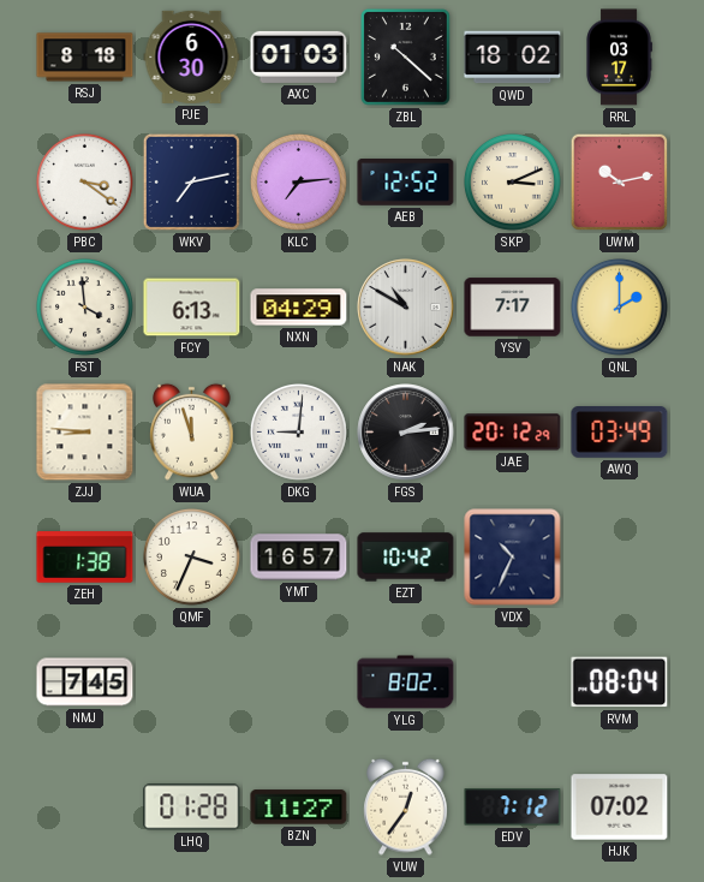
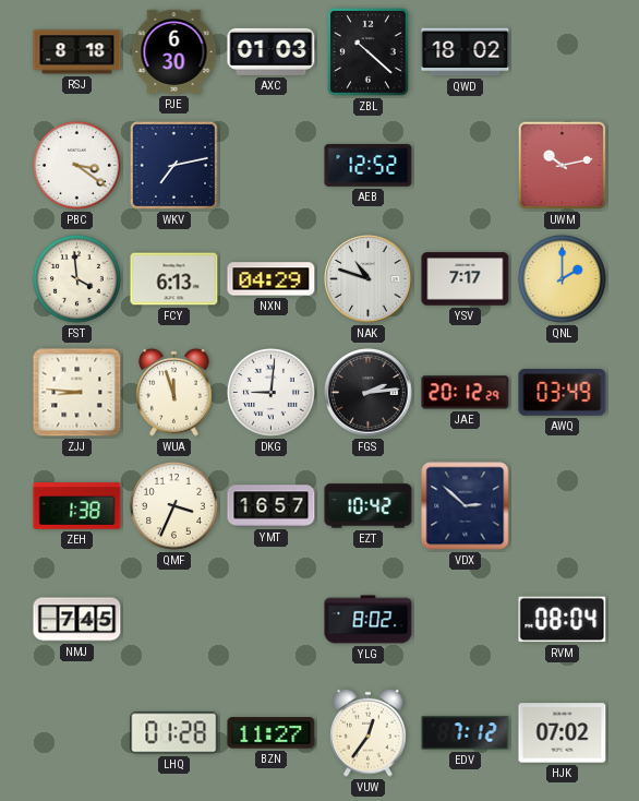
RRL: 03:17 -> none
KLC: 7:14 -> none
SKP: 3:11 -> none
NAK: 10:50 -> 10:48
VDX: 10:34 -> 2:52
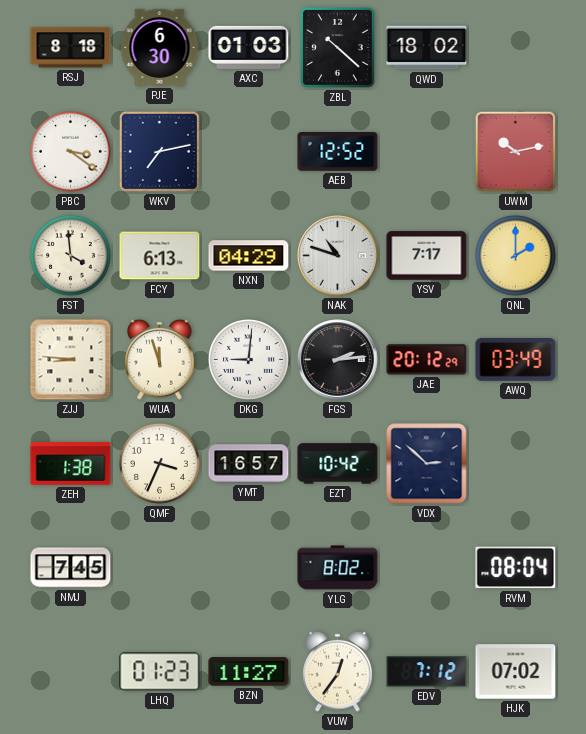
LHQ: 01:28 -> 01:23
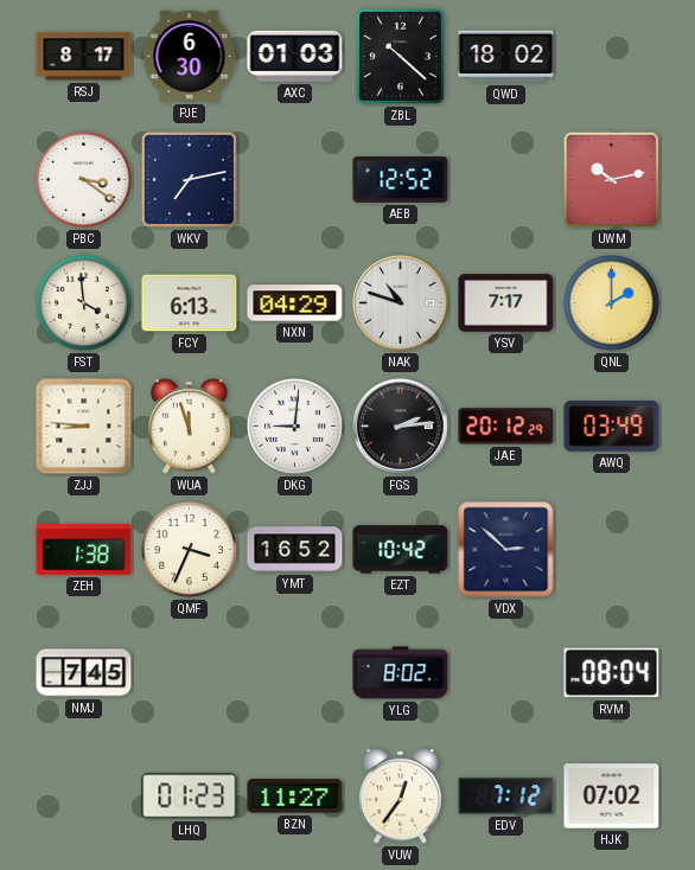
RSJ: 8:18 -> 8:17
YMT: 16:57 -> 16:52
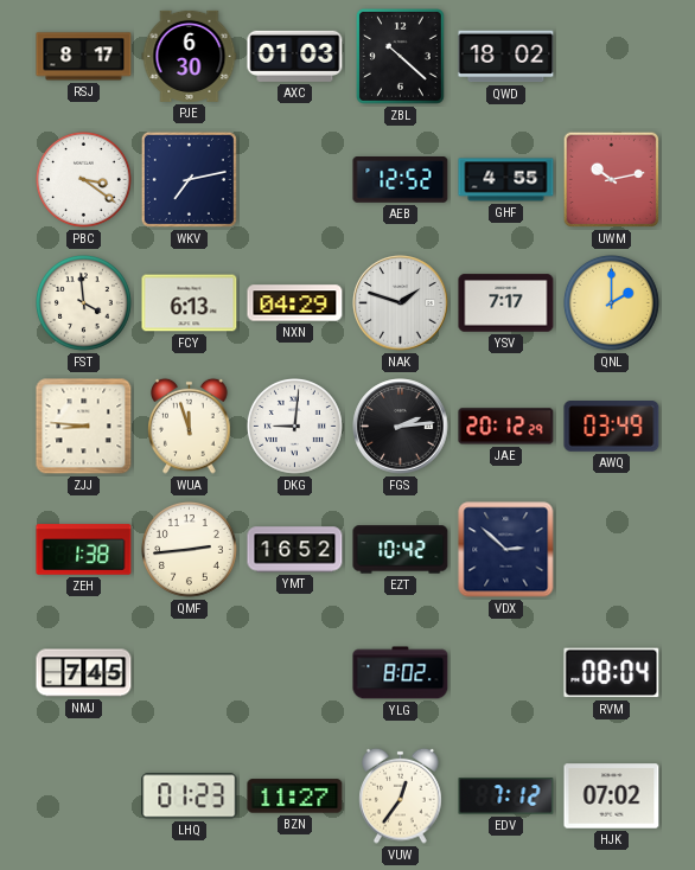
GHF: none -> 4:55
NAK: 10:48 -> 1:48
QMF: 3:34 -> 2:44
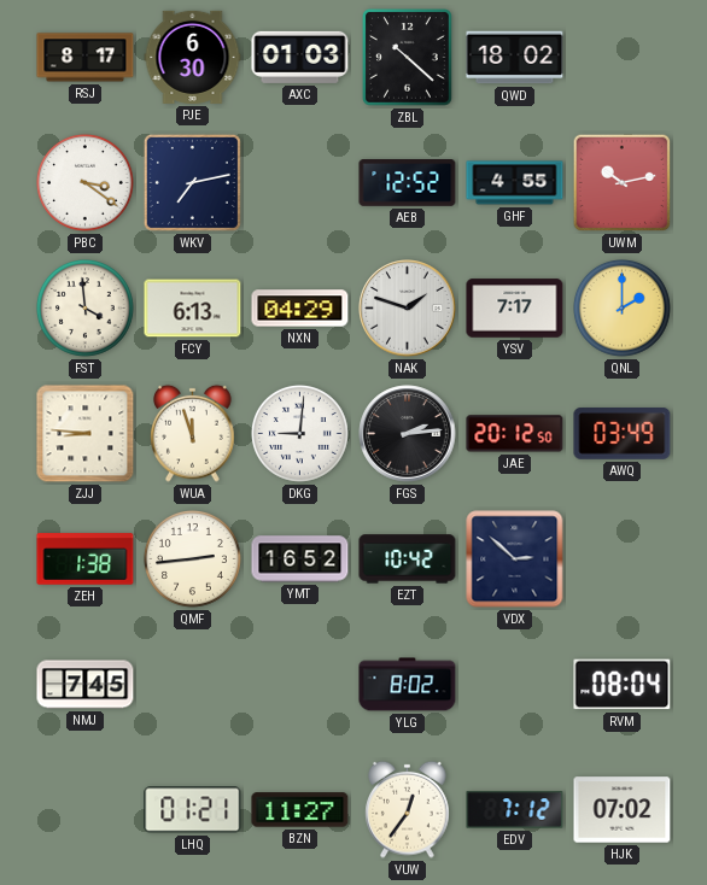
JAE: 20:12:29 -> 20:12:50
LHQ: 01:23 -> 01:21
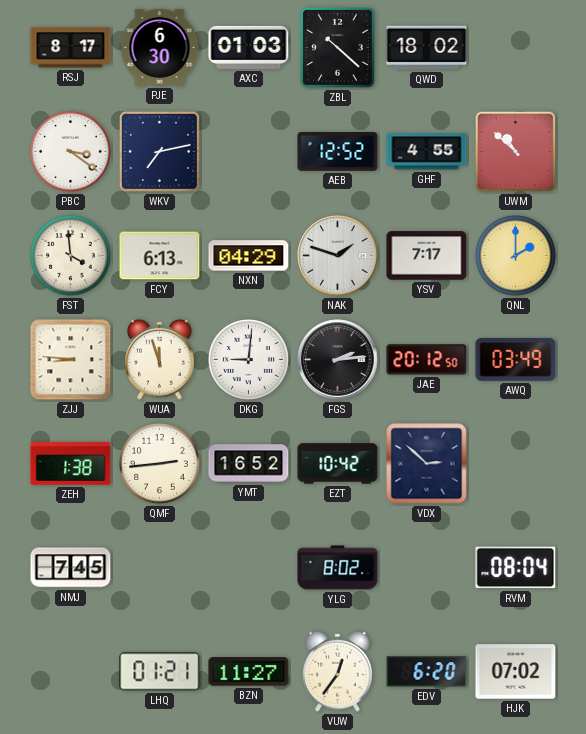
UWM: 10:13 -> 10:52
EDV: 7:12 -> 6:20
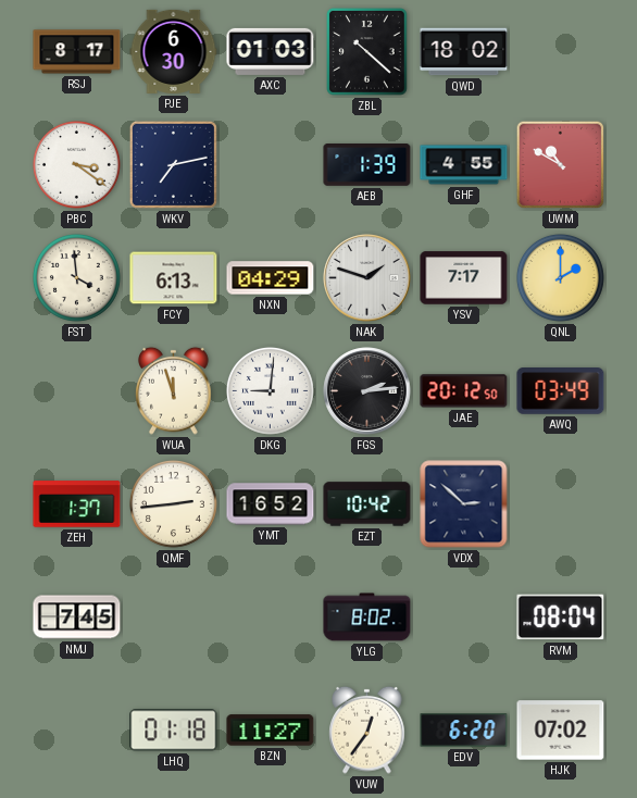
AEB: 12:52 -> 1:39
UWM: 10:52 -> 10:50
ZJJ: 8:46 -> none
ZEH: 1:38 -> 1:37
LHQ: 01:21 -> 01:18
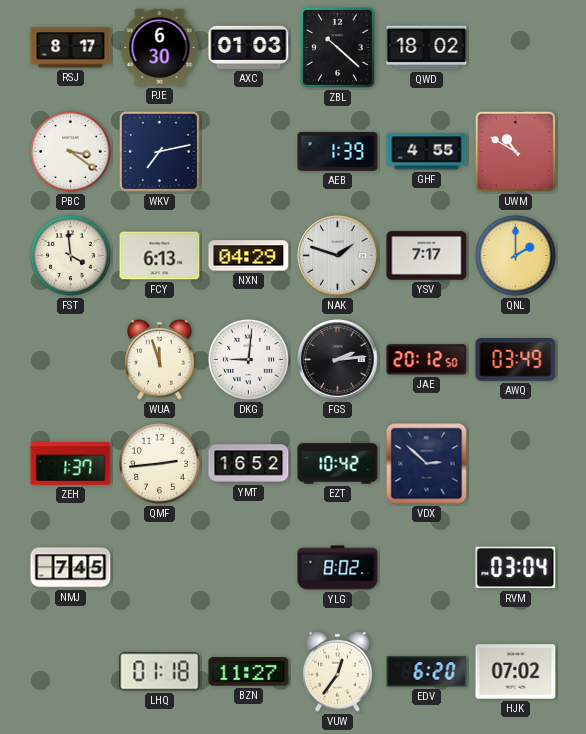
RVM: 08:04 -> 03:04
